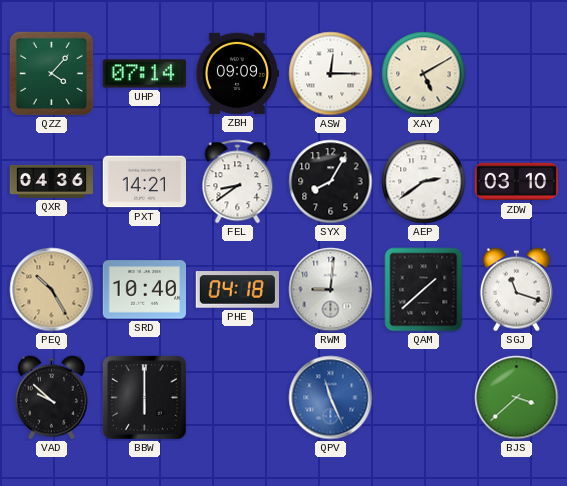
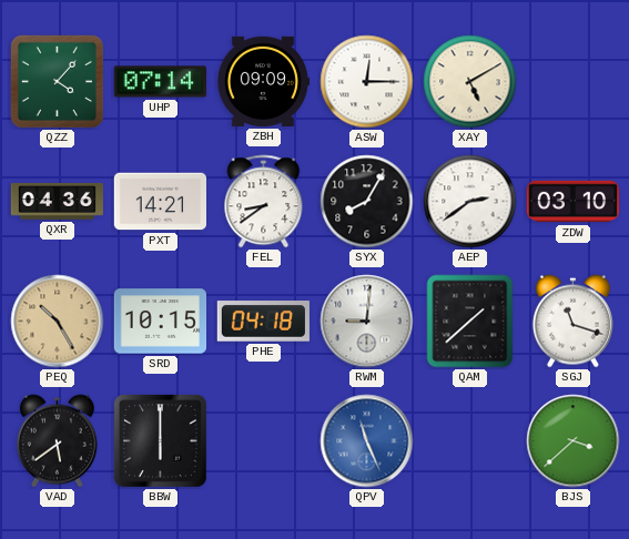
SRD: 10:40 -> 10:15
VAD: 9:52 -> 5:39
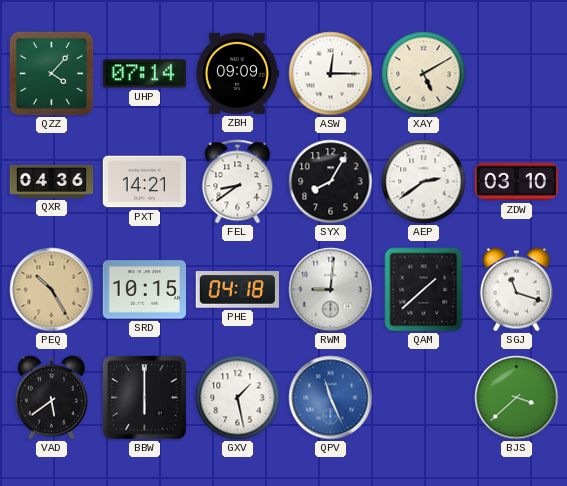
GXV: none -> 1:28
